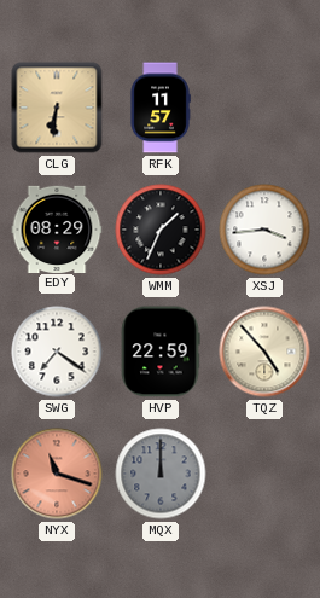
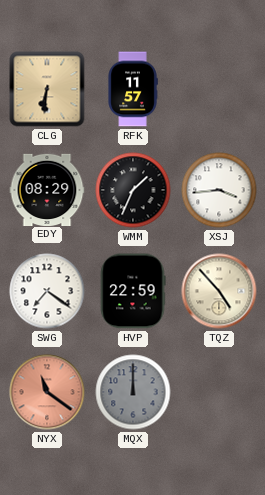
NYX: 11:18 -> 11:21
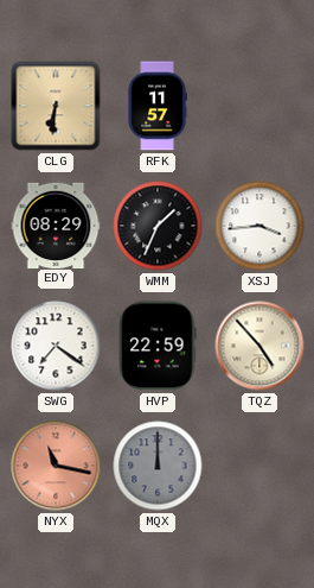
NYX: 11:21 -> 11:17
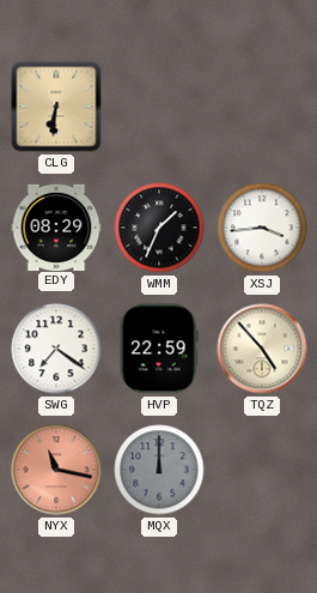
RFK: 11:57 -> none
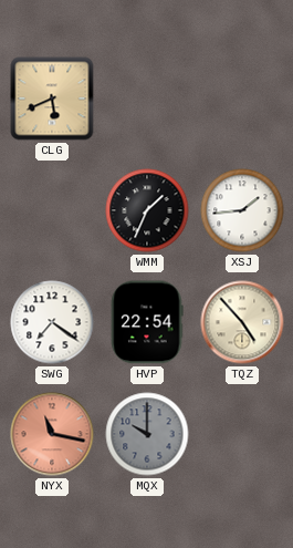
CLG: 6:31 -> 5:41
EDY: 08:29 -> none
XSJ: 3:44 -> 1:44
HVP: 22:59 -> 22:54
MQX: 12:00 -> 10:00
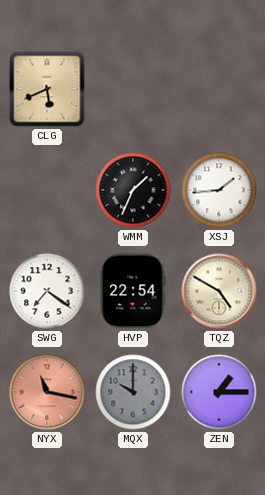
TQZ: 4:53 -> 4:50
ZEN: none -> 1:15
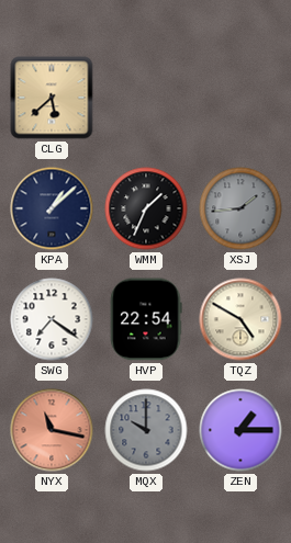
CLG: 5:41 -> 5:38
KPA: none -> 1:08
XSJ dial: white -> grey
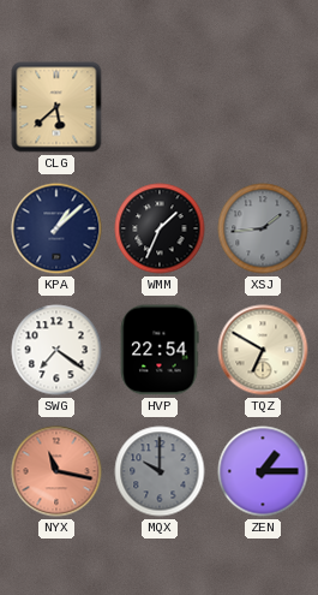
TQZ: 4:50 -> 6:50
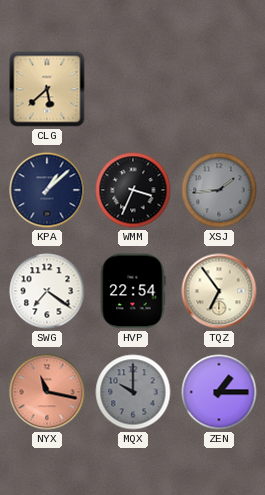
WMM: 1:34 -> 3:34
TQZ: 6:50 -> 6:54
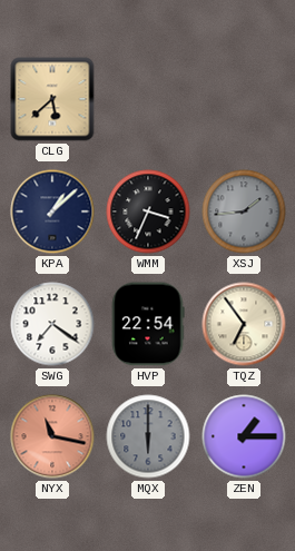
MQX: 10:00 -> 6:00
